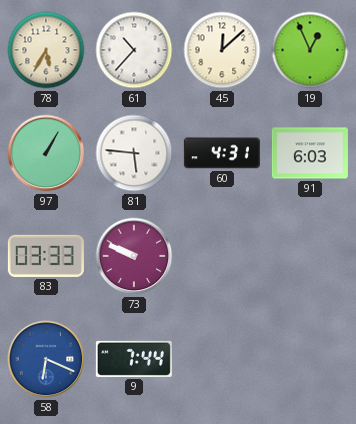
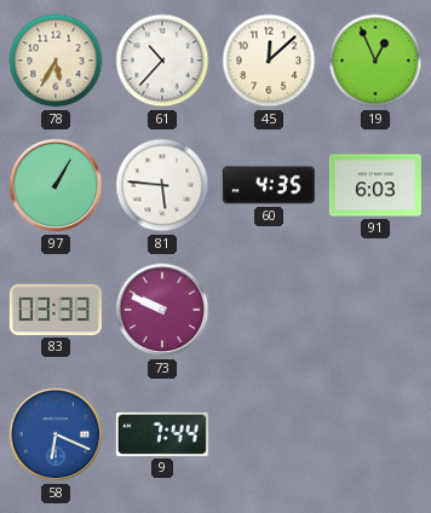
60: 4:31 -> 4:35
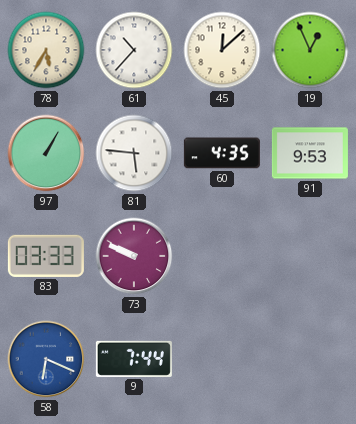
91: 6:03 -> 9:53
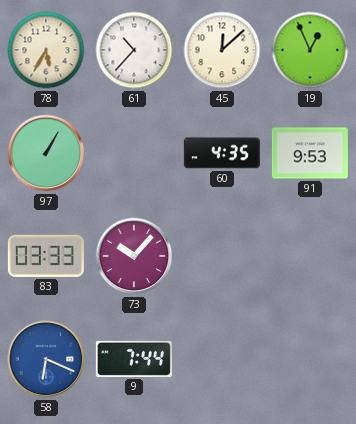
81: 5:46 -> none
73: 9:49 -> 10:07
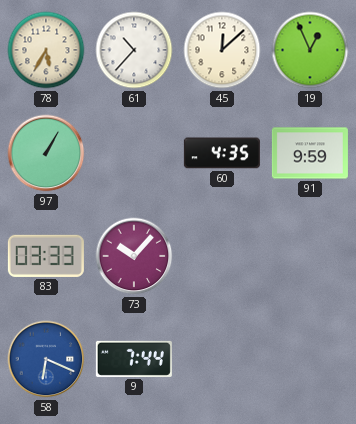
91: 9:53 -> 9:59
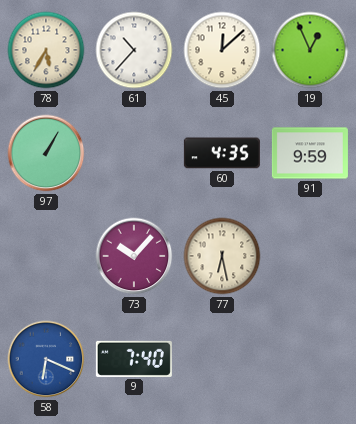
83: 03:33 -> none
77: none -> 6:28
9: 7:44 -> 7:40
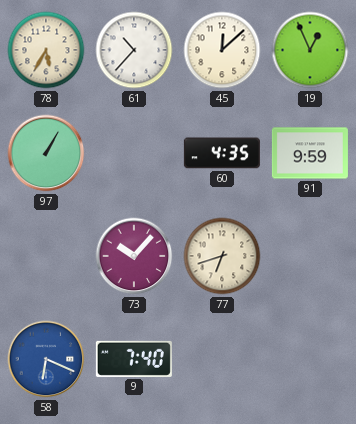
77: 6:28 -> 6:42
